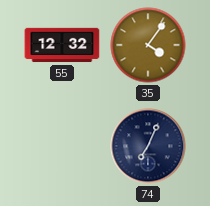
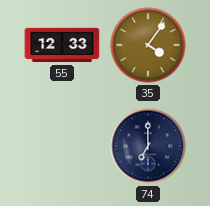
55: 12:32 -> 12:33
74: 7:04 -> 7:00
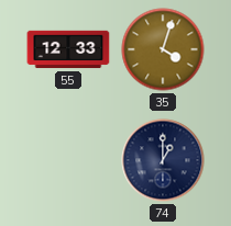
35: 4:06 -> 4:03
74: 7:00 -> 1:00
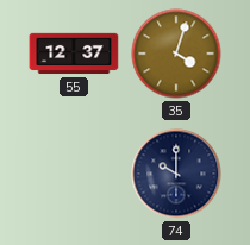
55: 12:33 -> 12:37
74: 1:00 -> 10:00
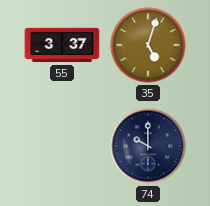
55: 12:37 -> 3:37
35: 4:03 -> 5:03
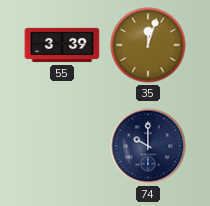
55: 3:37 -> 3:39
35: 5:03 -> 12:03
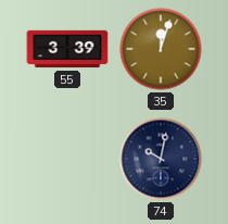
74: 10:00 -> 10:02
